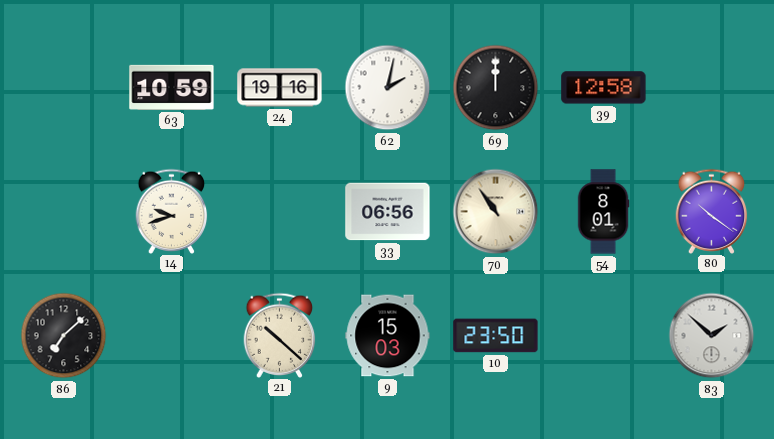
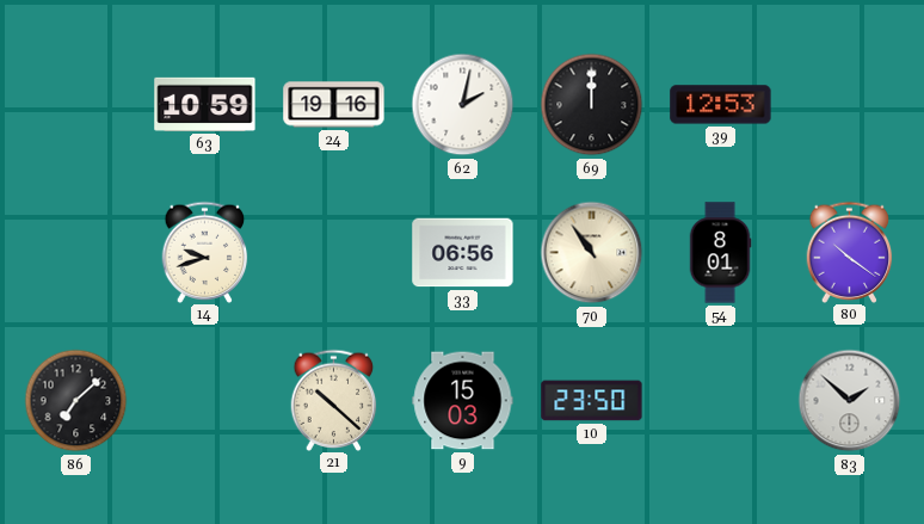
39: 12:58 -> 12:53
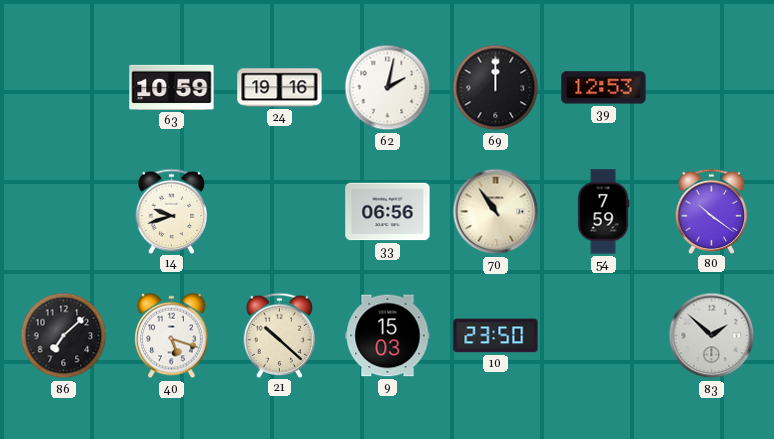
54: 8:01 -> 7:59
40: none -> 5:18
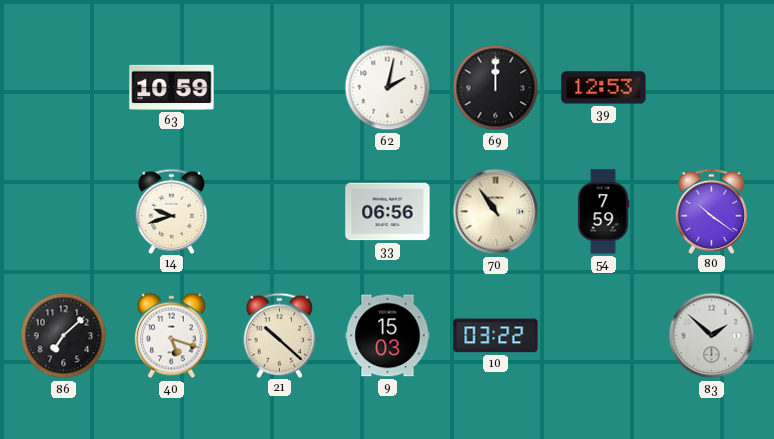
24: 19:16 -> none
10: 23:50 -> 03:22
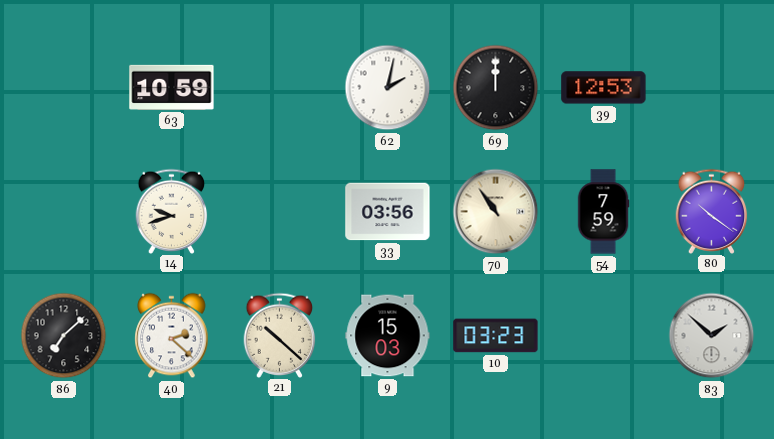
33: 06:56 -> 03:56
40: 5:18 -> 2:22
10: 03:22 -> 03:23
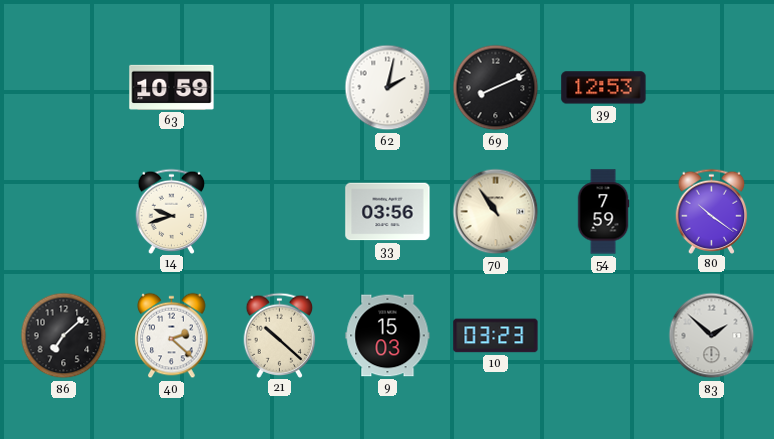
69: 12:00 -> 8:11
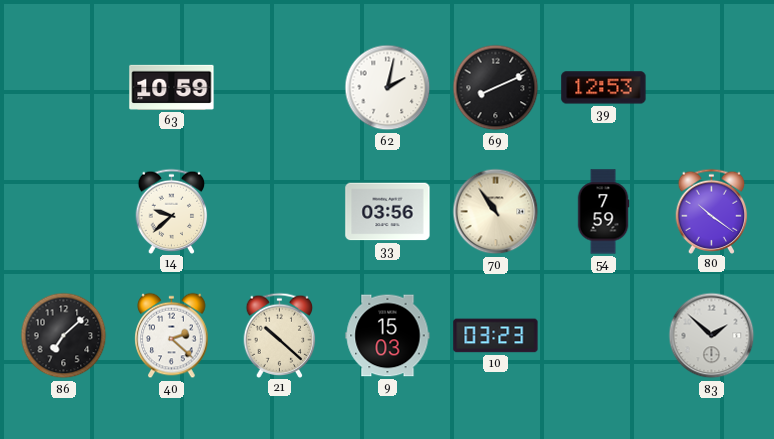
14: 9:42 -> 9:38
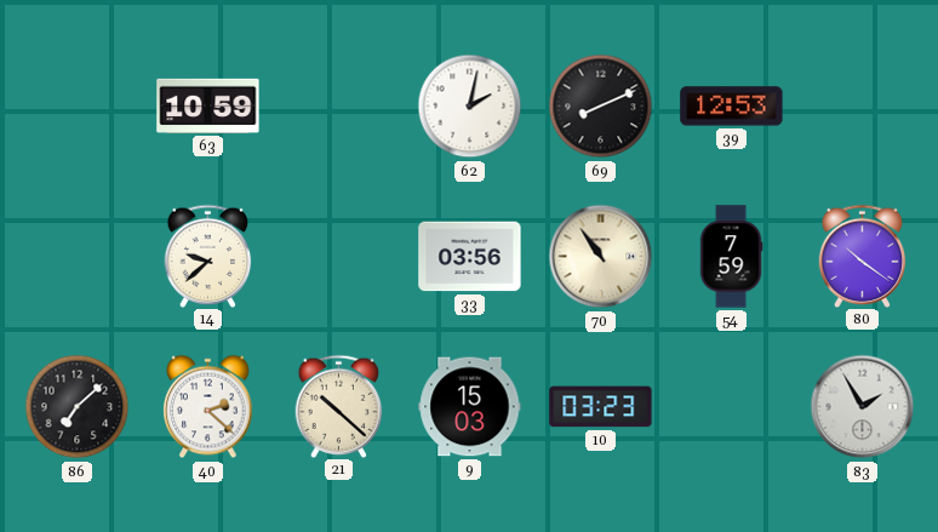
83: 1:52 -> 1:55
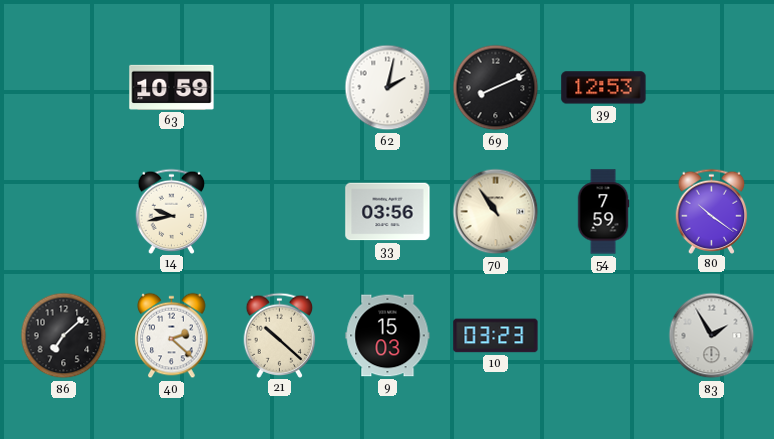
14: 9:38 -> 9:43
